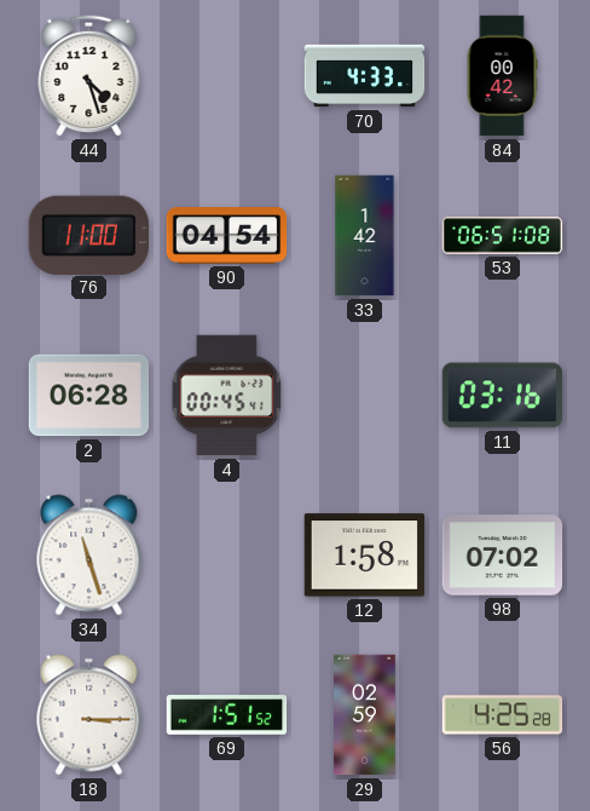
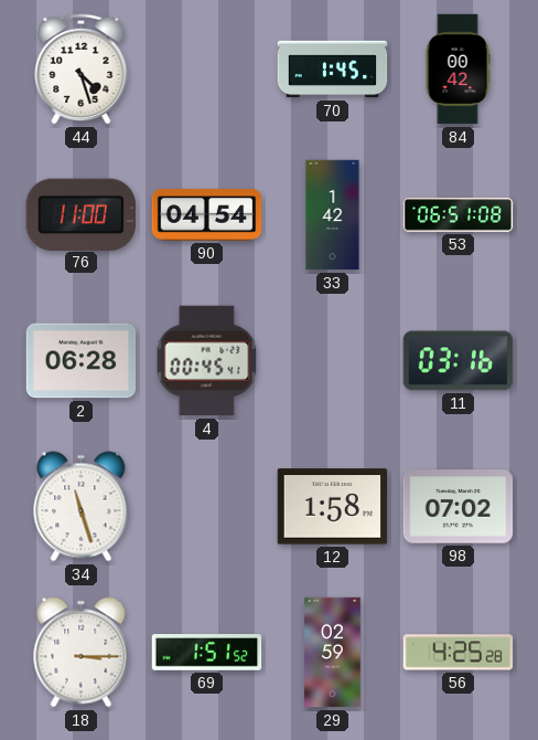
70: 4:33 -> 1:45
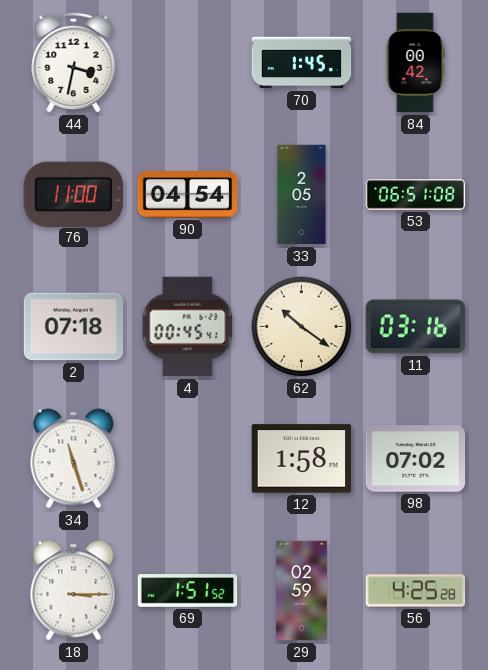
44: 4:27 -> 3:32
33: 1:42 -> 2:05
2: 06:28 -> 07:18
62: none -> 10:21
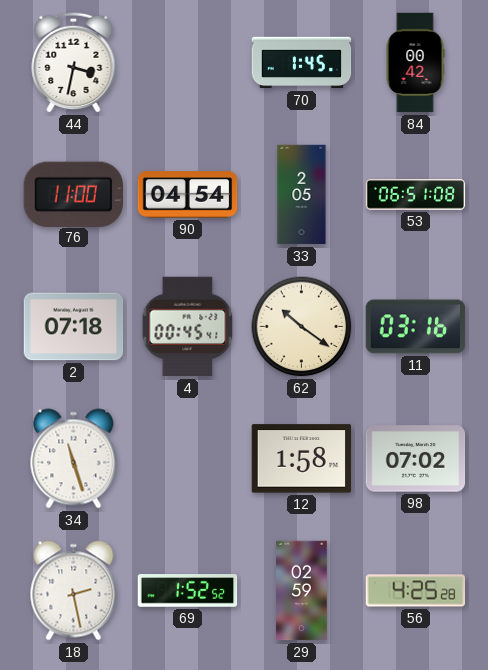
18: 3:15 -> 2:28
69: 1:51 -> 1:52
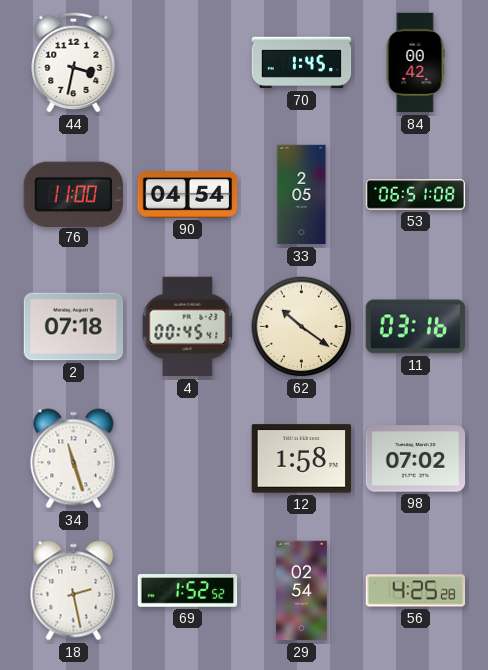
29: 02:59 -> 02:54
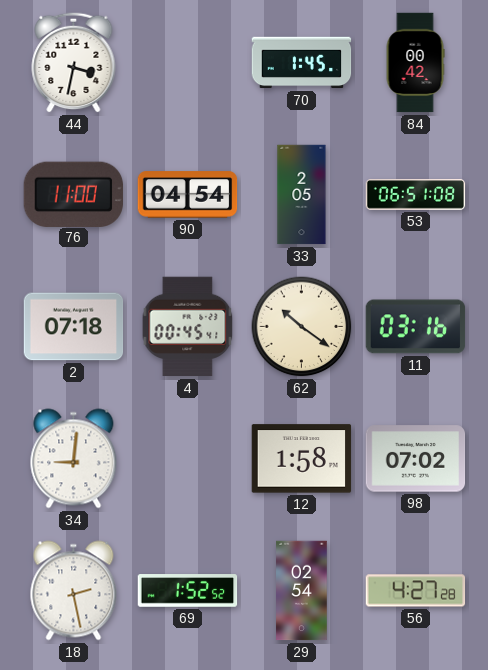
34: 11:27 -> 9:01
56: 4:25 -> 4:27
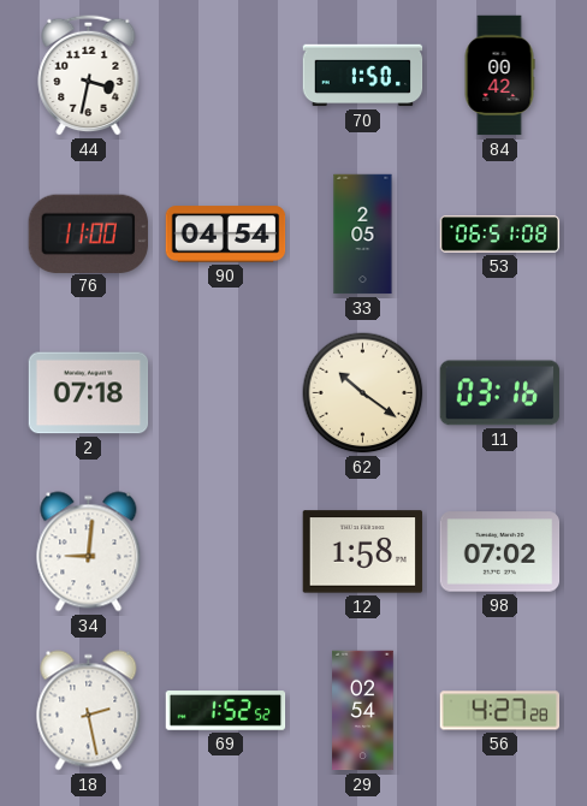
70: 1:45 -> 1:50
4: 00:45 -> none
